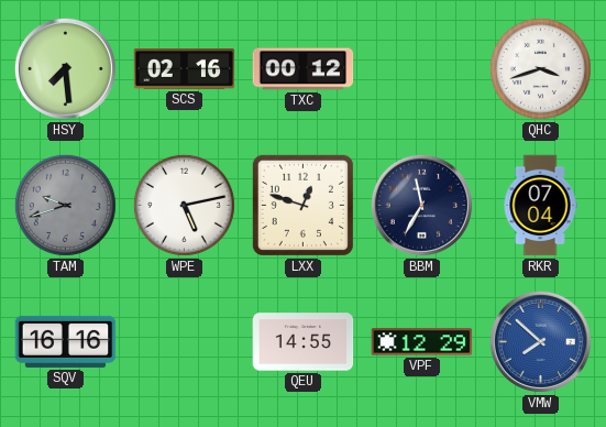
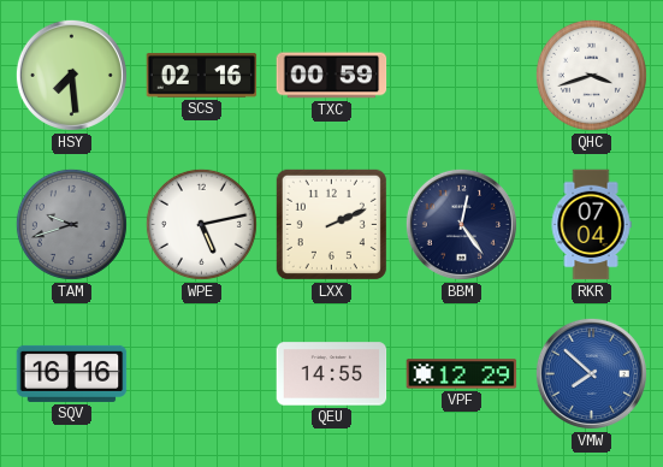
TXC: 00:12 -> 00:59
LXX: 12:48 -> 2:11
BBM: 11:35 -> 12:24
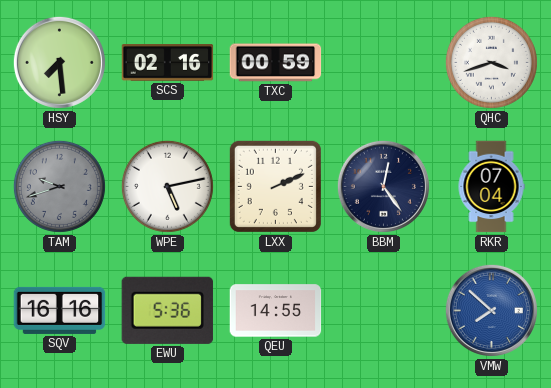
EWU: none -> 5:36
VPF: 12:29 -> none
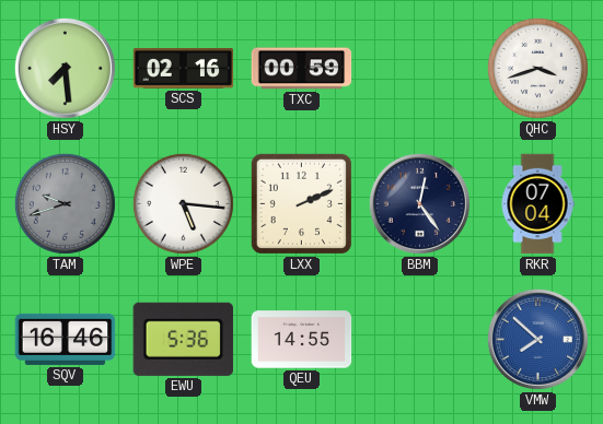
WPE: 5:13 -> 5:16
SQV: 16:16 -> 16:46
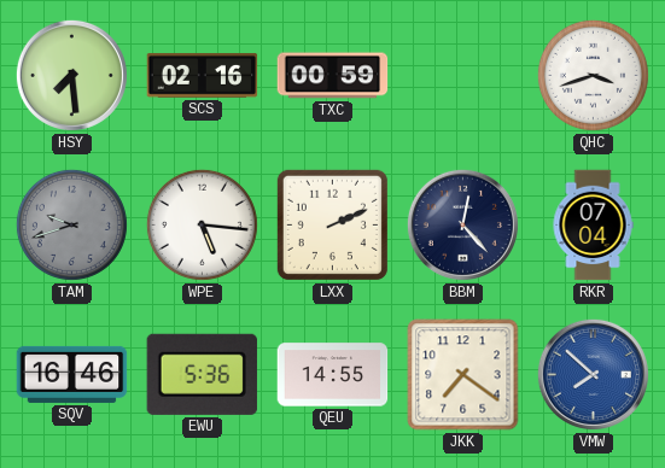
BBM: 12:24 -> 12:23
JKK: none -> 7:21
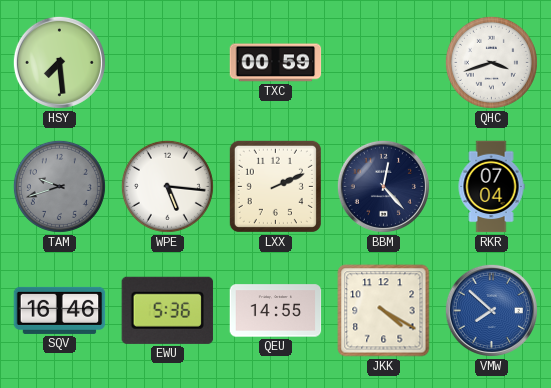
SCS: 02:16 -> none
JKK: 7:21 -> 4:20
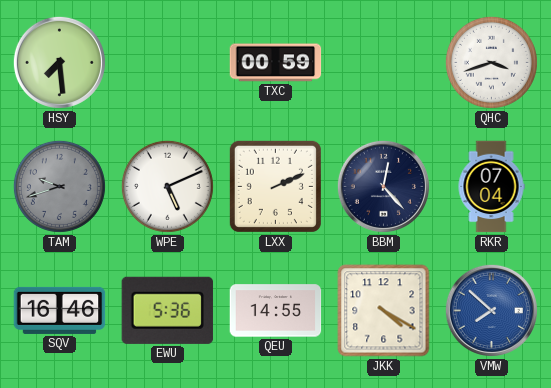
WPE: 5:16 -> 5:11
